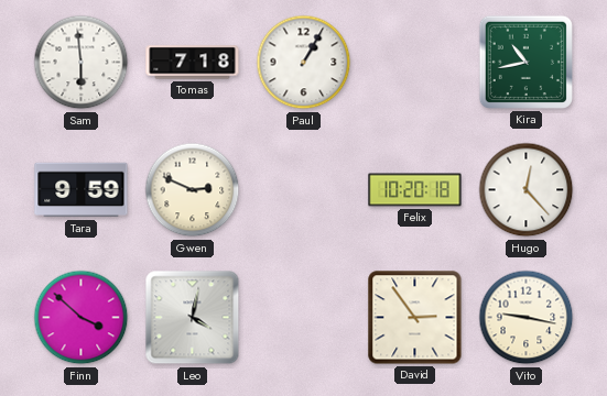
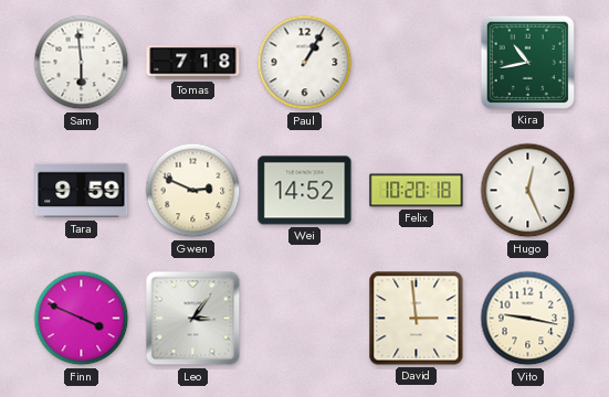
Wei: none -> 14:52
Hugo: 12:23 -> 12:26
Finn: 3:52 -> 3:49
Leo: 4:02 -> 3:06
David: 2:54 -> 2:59
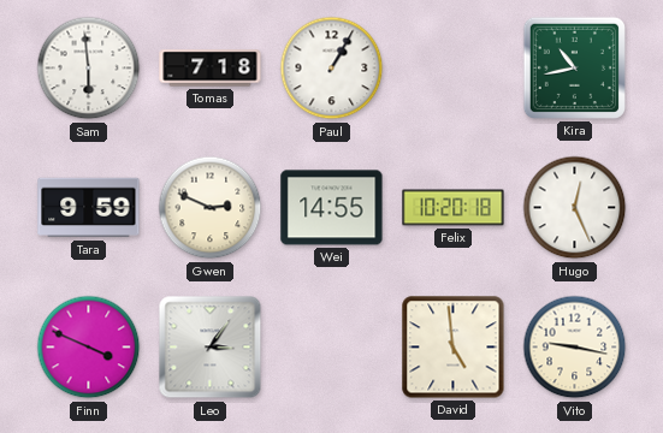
Wei: 14:52 -> 14:55
David: 2:59 -> 4:59
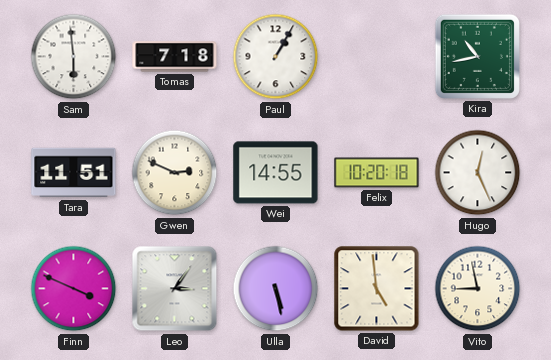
Tara: 9:59 -> 11:51
Ulla: none -> 5:28
Vito: 9:17 -> 8:58
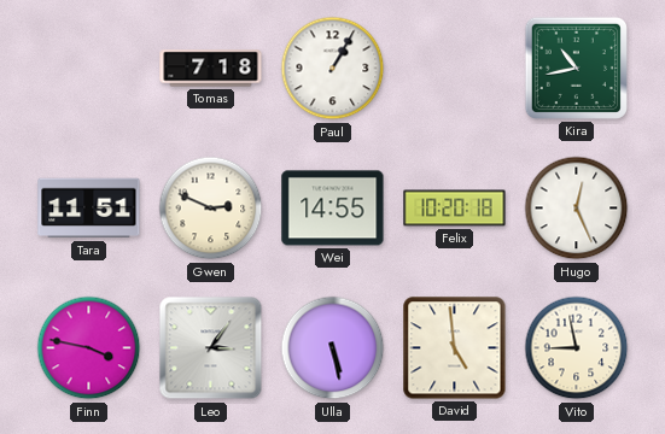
Sam: 5:59 -> none
Finn: 3:49 -> 3:47
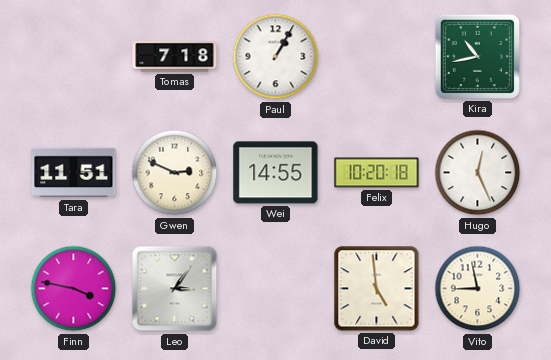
Ulla: 5:28 -> none
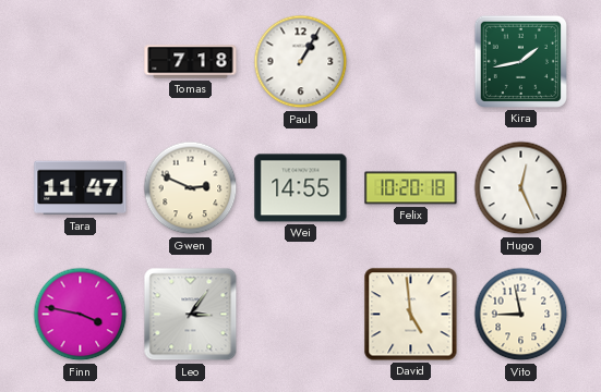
Kira: 10:43 -> 1:43
Tara: 11:51 -> 11:47
